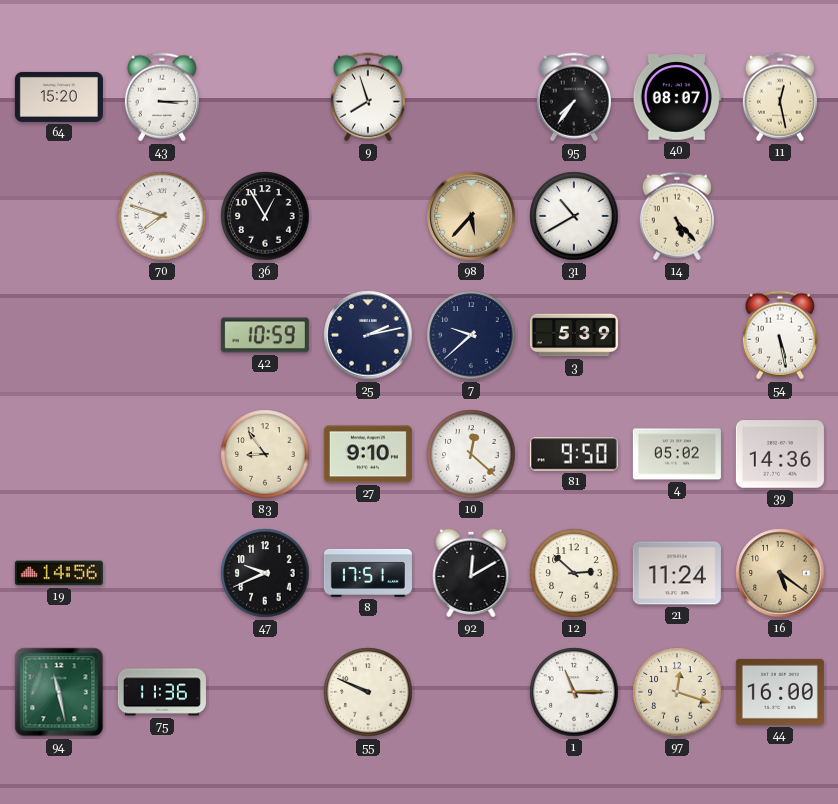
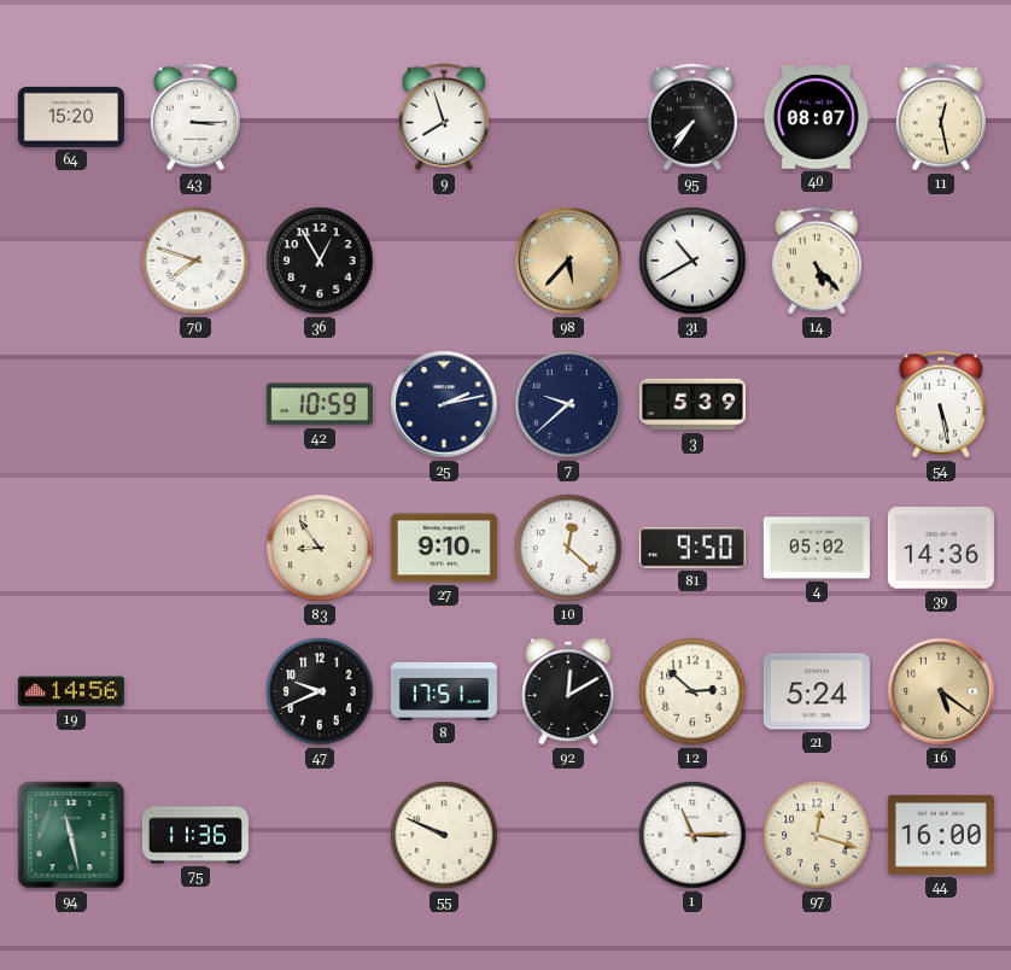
21: 11:24 -> 5:24
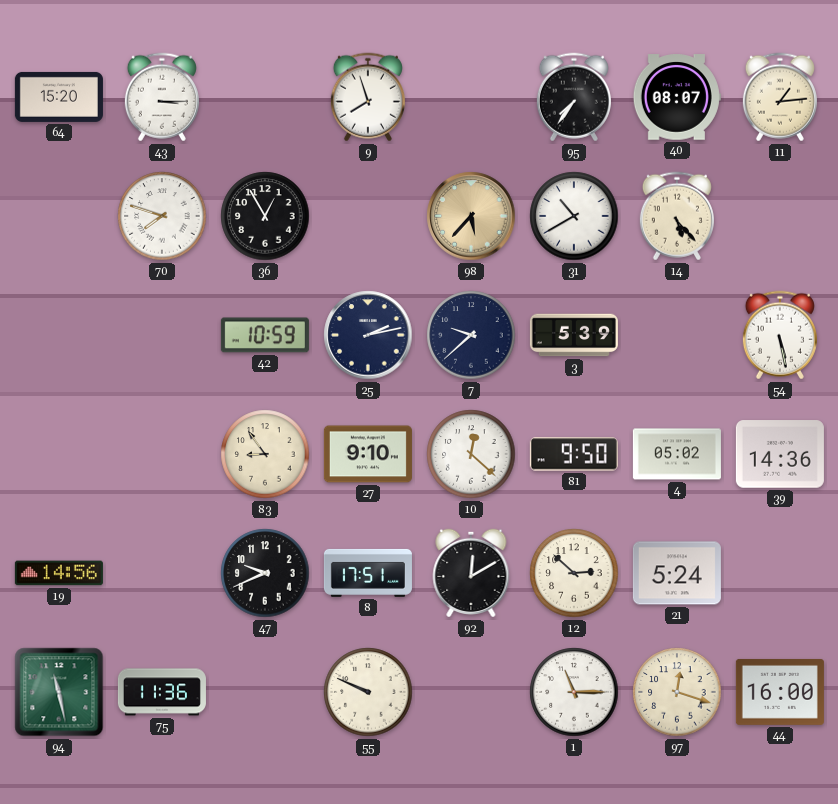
11: 12:28 -> 1:14
16: 5:21 -> none
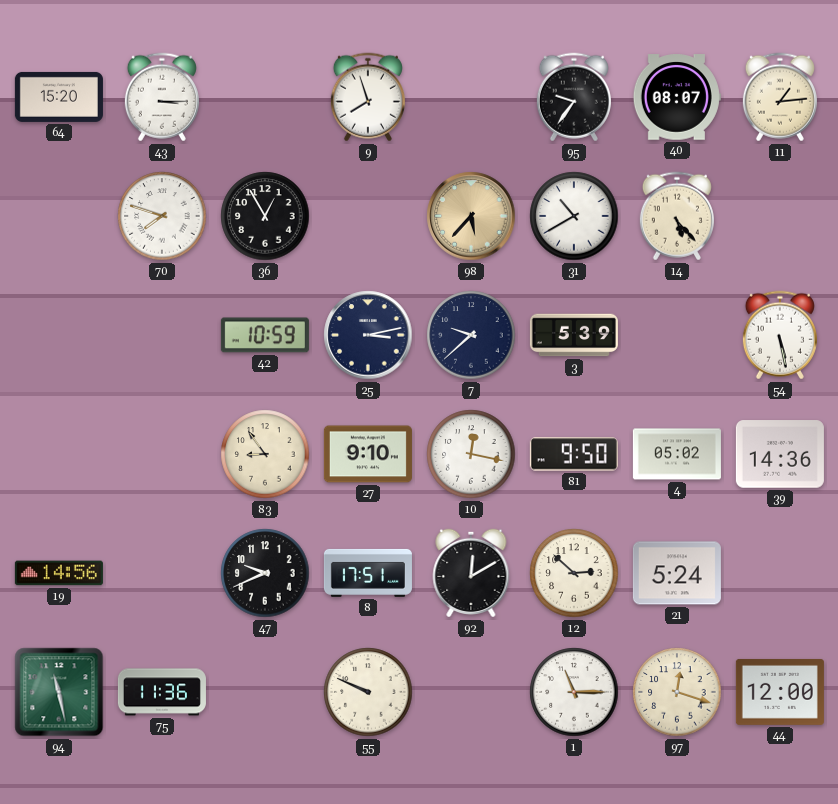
95: 7:36 -> 9:36
25: 2:13 -> 3:13
10: 12:22 -> 12:17
44: 16:00 -> 12:00
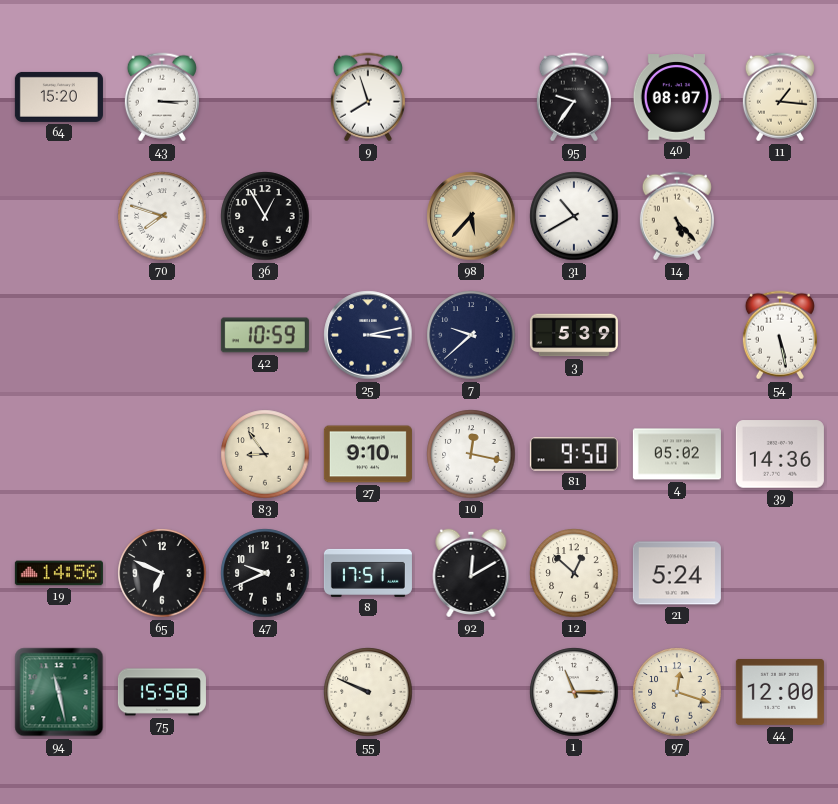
11: 1:14 -> 1:16
65: none -> 6:49
12: 2:52 -> 12:52
75: 11:36 -> 15:58
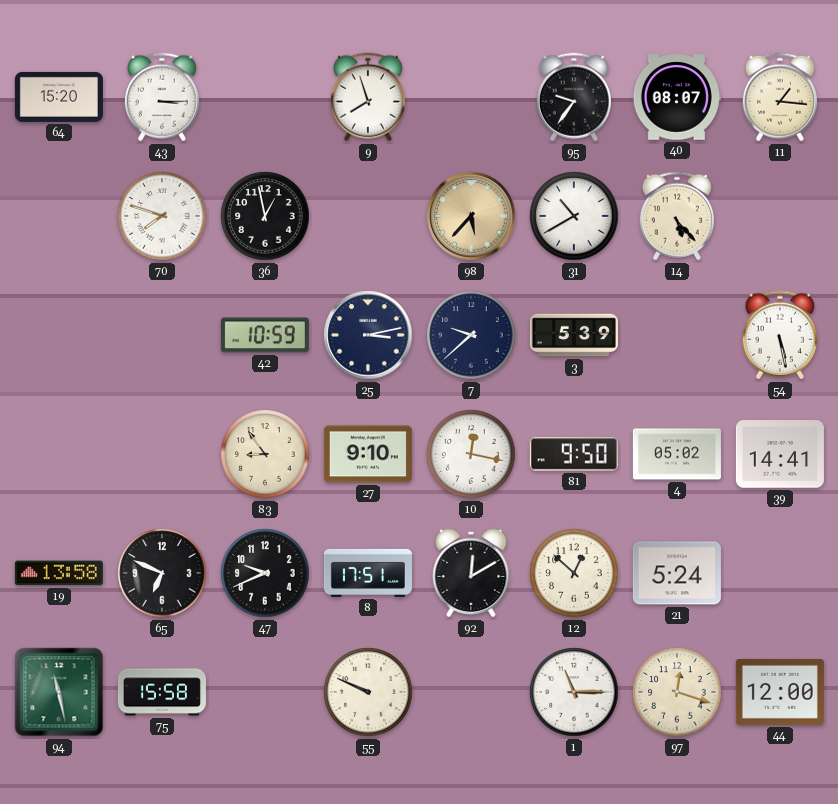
36: 12:55 -> 12:58
39: 14:36 -> 14:41
19: 14:56 -> 13:58
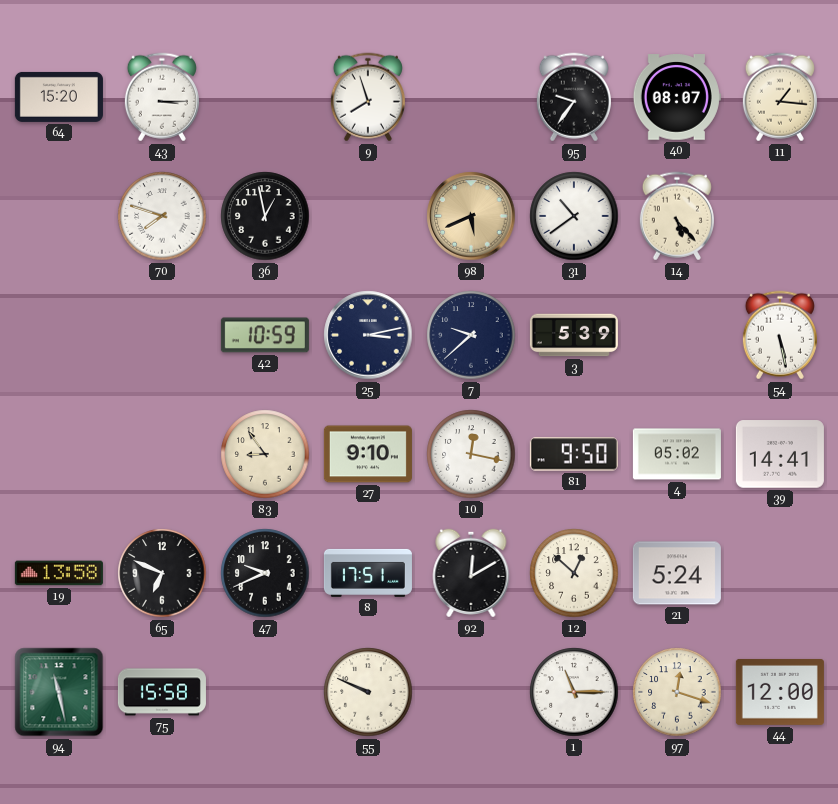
98: 5:37 -> 5:41
31: 10:40 -> 10:39
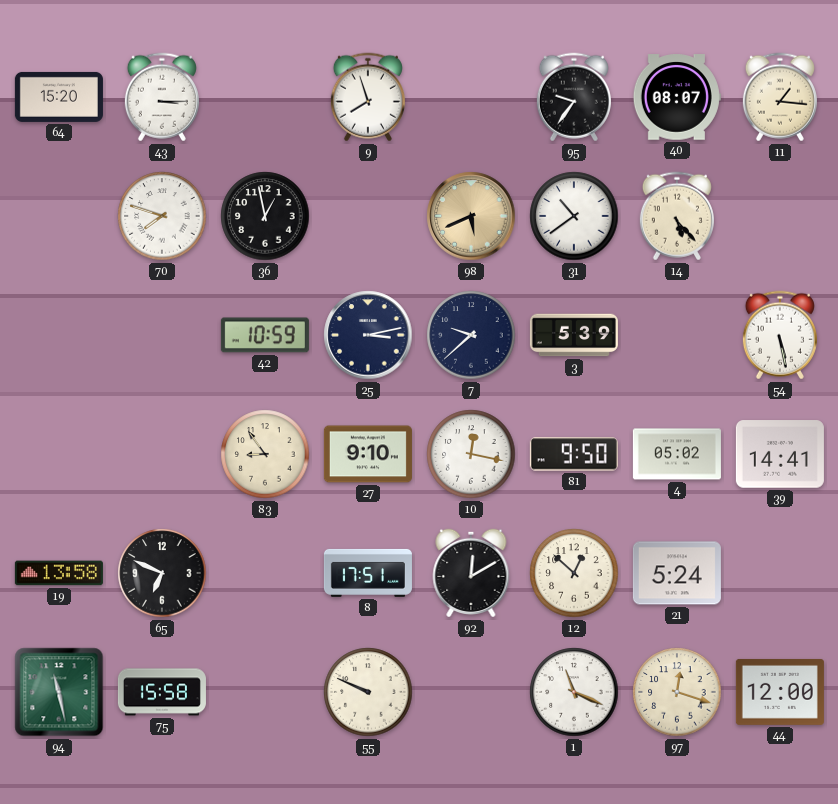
47: 9:41 -> none
1: 11:15 -> 11:19
